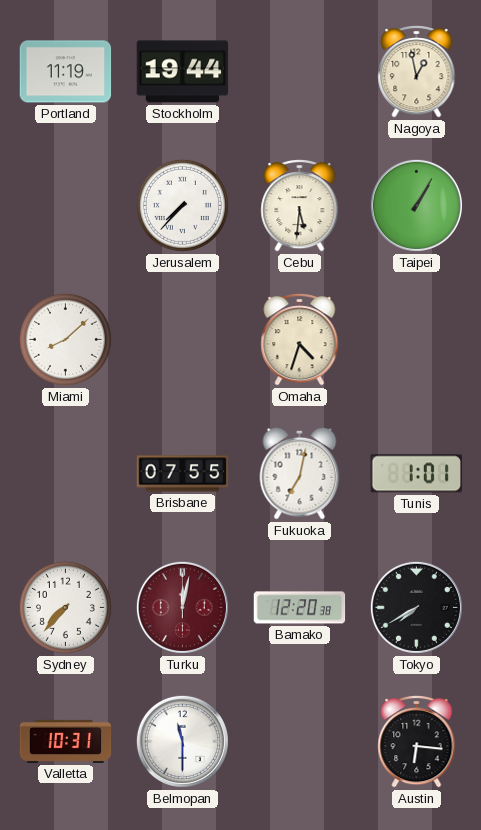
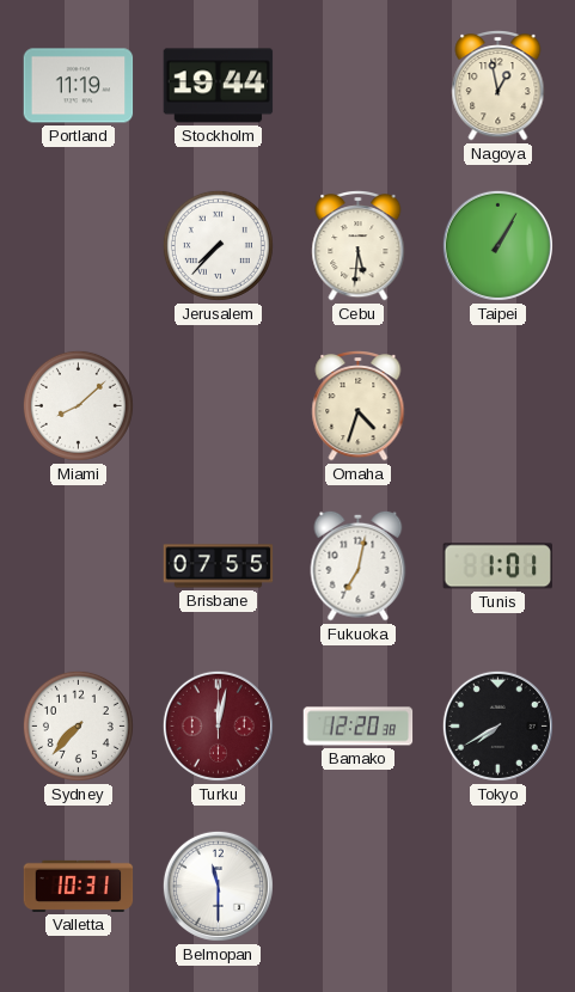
Austin: 6:16 -> none
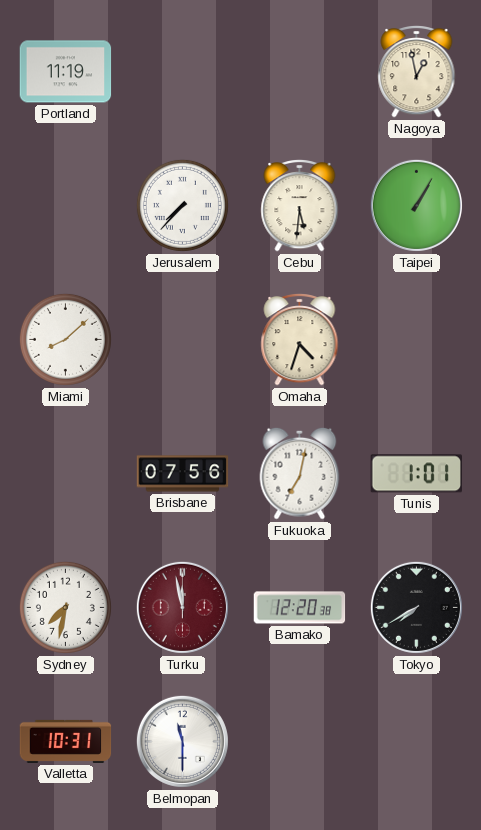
Stockholm: 19:44 -> none
Brisbane: 07:55 -> 07:56
Sydney: 7:37 -> 7:32
Turku: 12:02 -> 11:58
